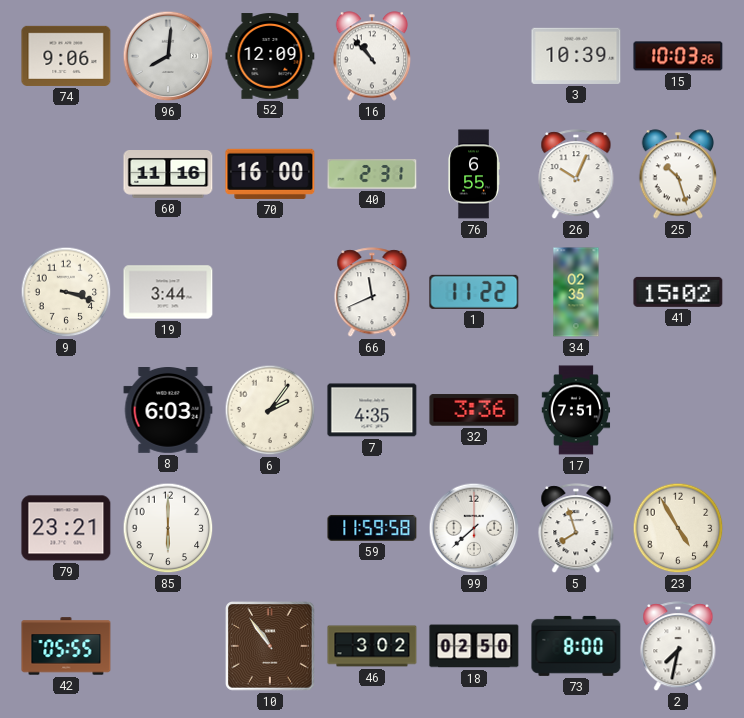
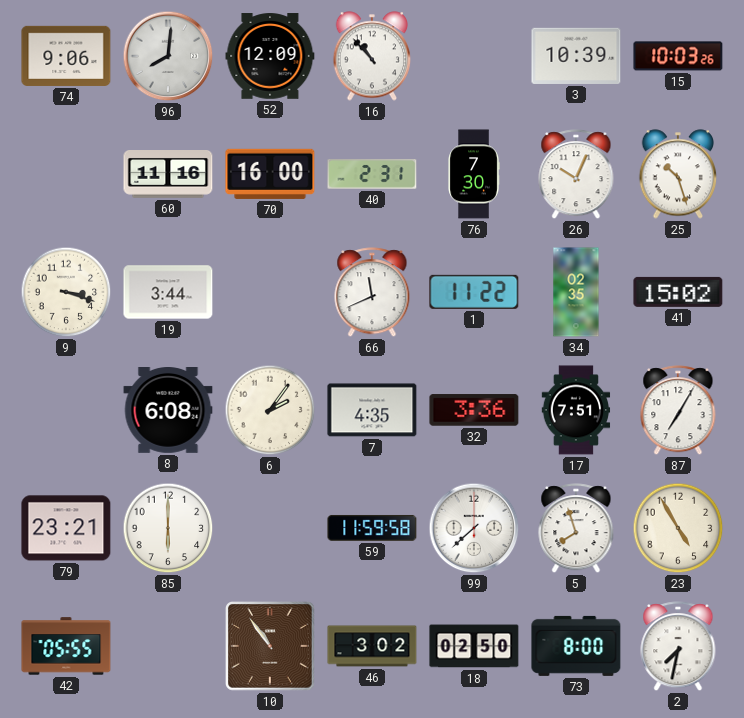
76: 6:55 -> 7:30
8: 6:03 -> 6:08
87: none -> 7:05
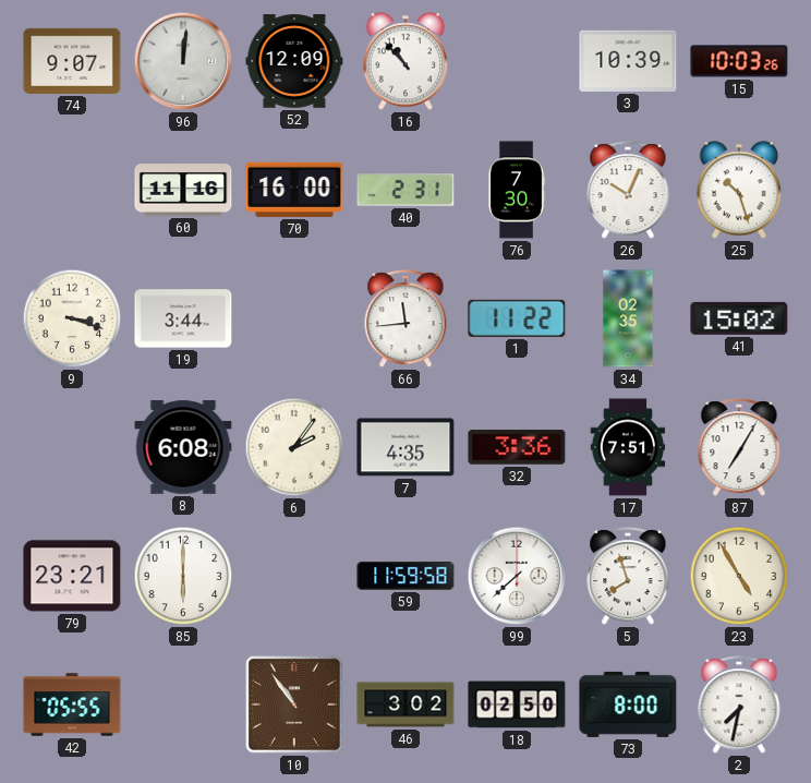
74: 9:06 -> 9:07
96: 8:01 -> 12:01
66: 11:41 -> 11:44
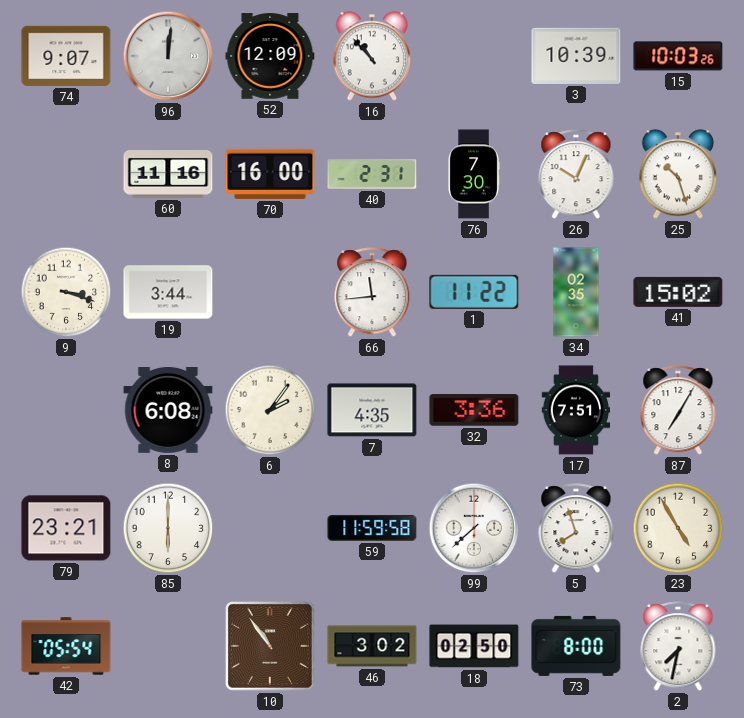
42: 05:55 -> 05:54
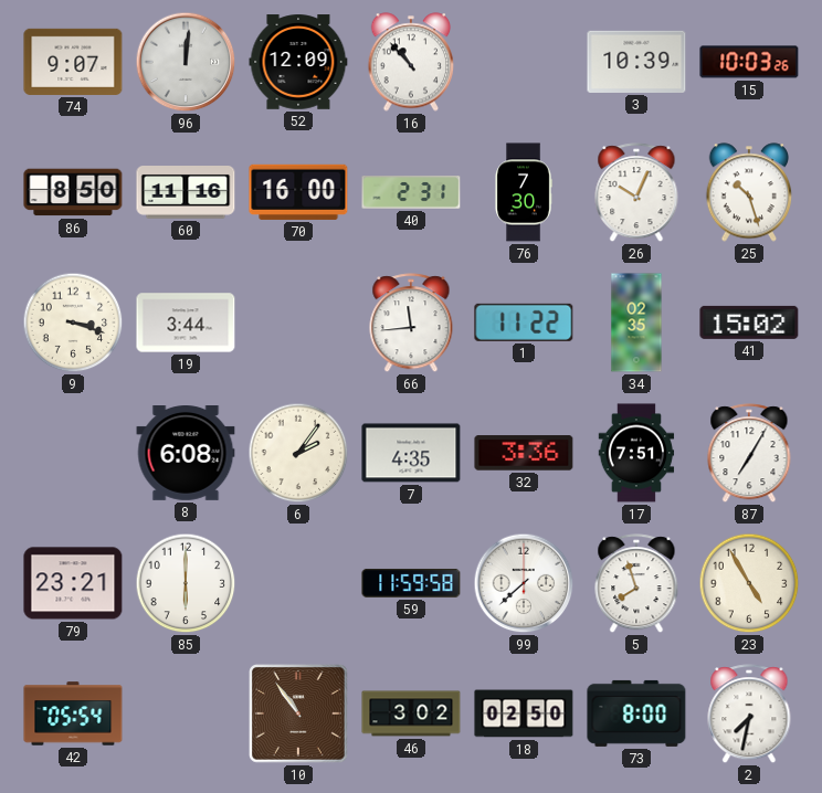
86: none -> 8:50
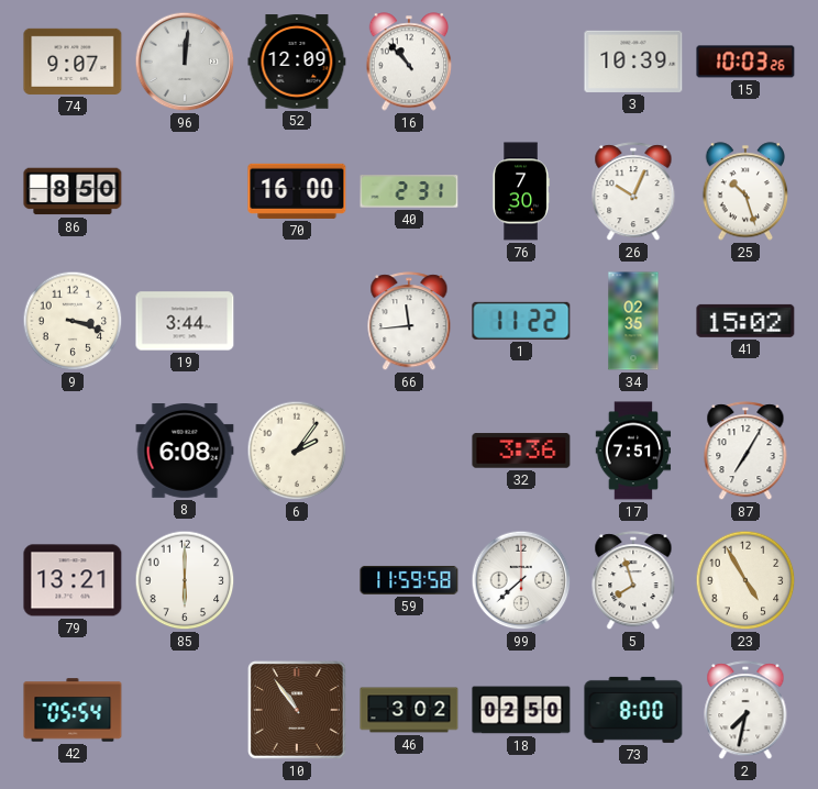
60: 11:16 -> none
7: 4:35 -> none
79: 23:21 -> 13:21
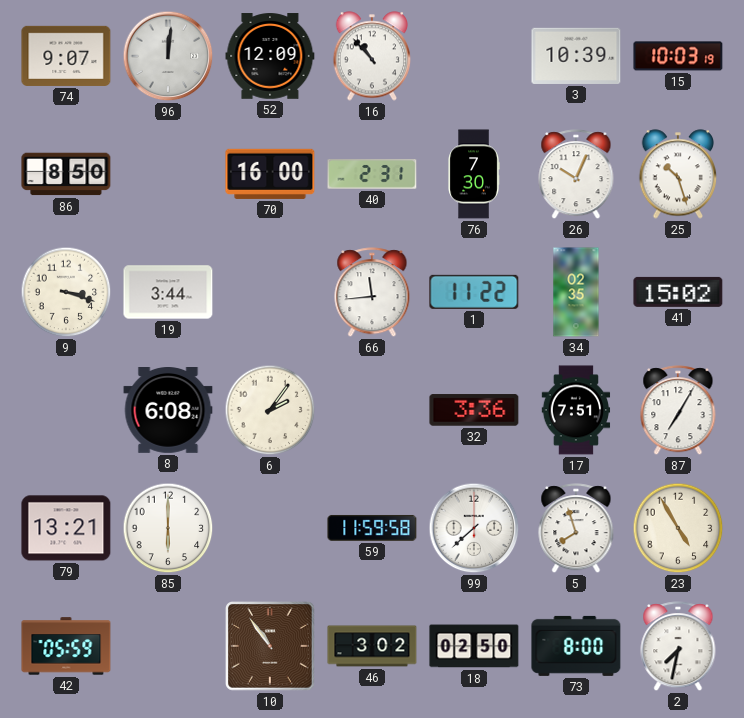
15: 10:03:26 -> 10:03:19
42: 05:54 -> 05:59
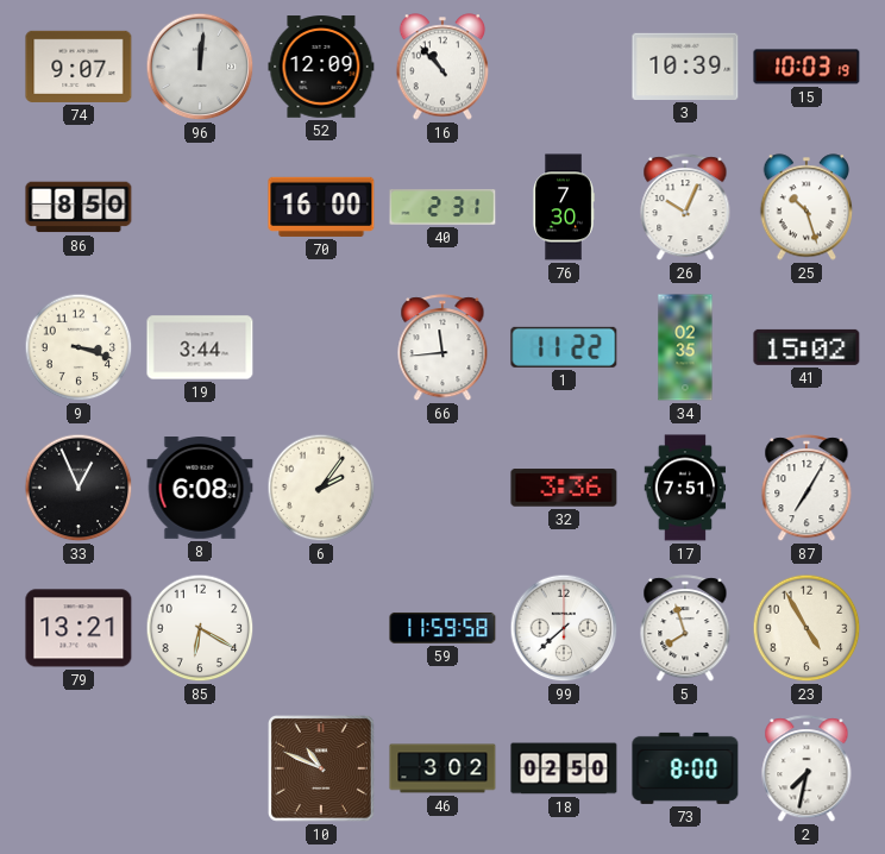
33: none -> 12:56
85: 6:00 -> 6:20
42: 05:59 -> none
10: 10:54 -> 10:49
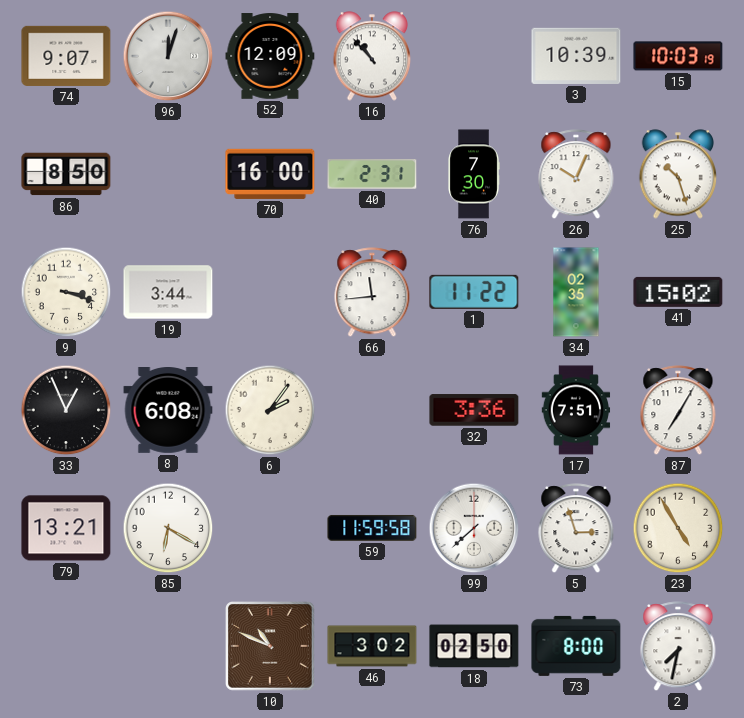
96: 12:01 -> 12:03
5: 7:57 -> 2:57
